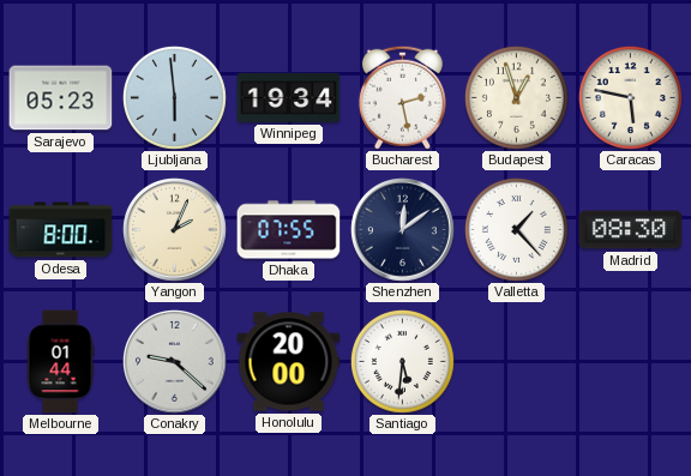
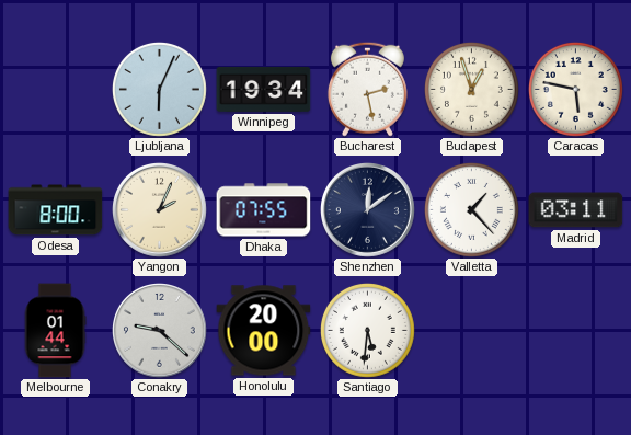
Sarajevo: 05:23 -> none
Ljubljana: 5:59 -> 6:04
Madrid: 08:30 -> 03:11
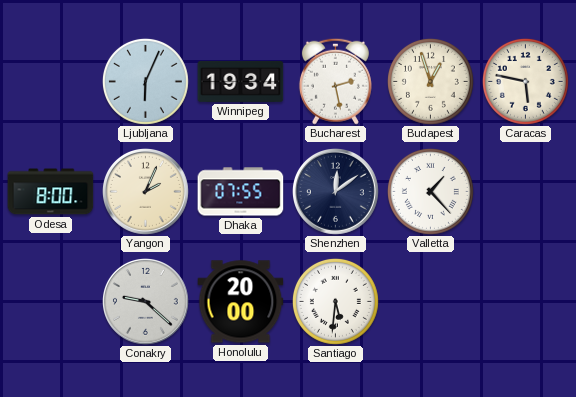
Madrid: 03:11 -> none
Melbourne: 01:44 -> none
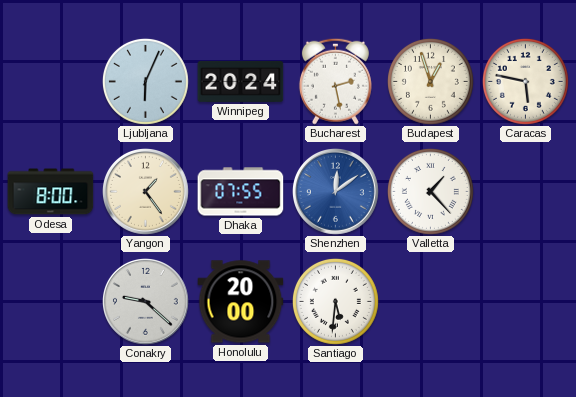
Winnipeg: 19:34 -> 20:24
Yangon: 2:04 -> 1:24
Shenzhen dial: navy -> blue
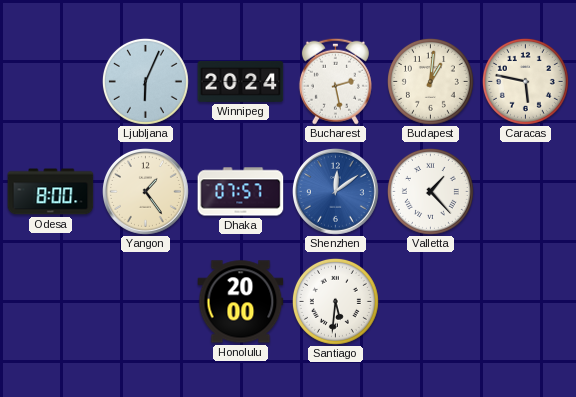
Budapest: 12:57 -> 1:01
Dhaka: 07:55 -> 07:57
Conakry: 9:22 -> none
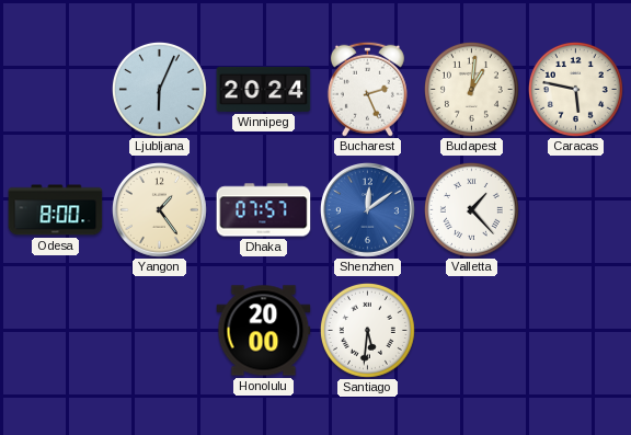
Bucharest: 2:28 -> 2:26
